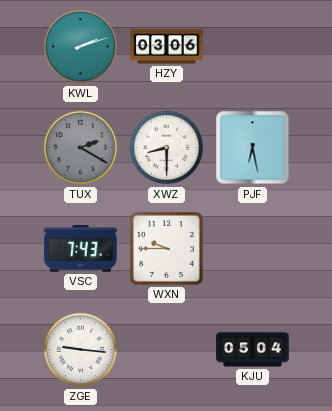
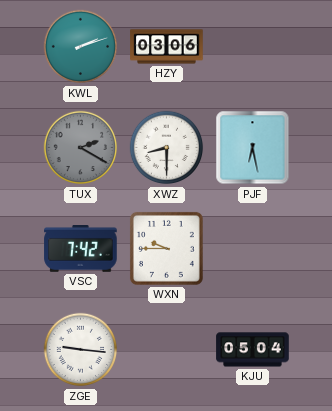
VSC: 7:43 -> 7:42
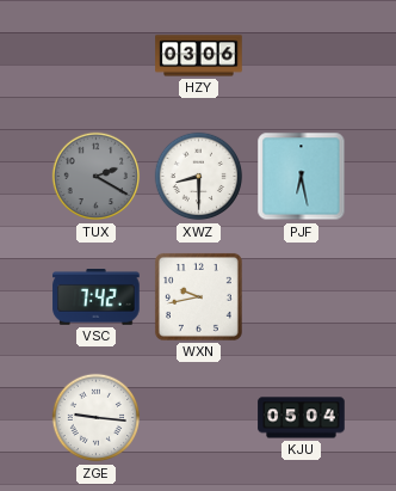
KWL: 2:12 -> none
WXN: 9:45 -> 9:43
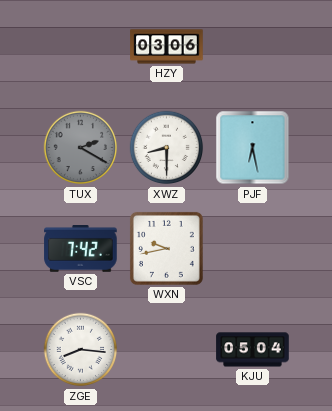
ZGE: 9:16 -> 8:16
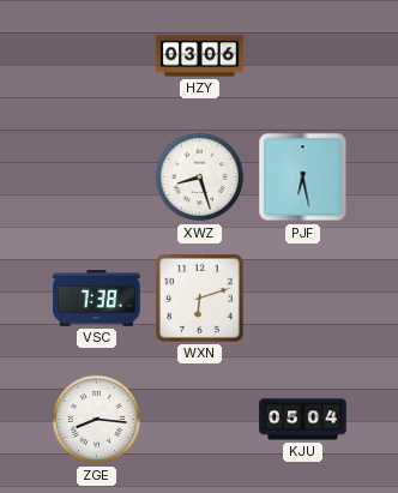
TUX: 2:20 -> none
XWZ: 8:30 -> 8:27
VSC: 7:42 -> 7:38
WXN: 9:43 -> 6:12
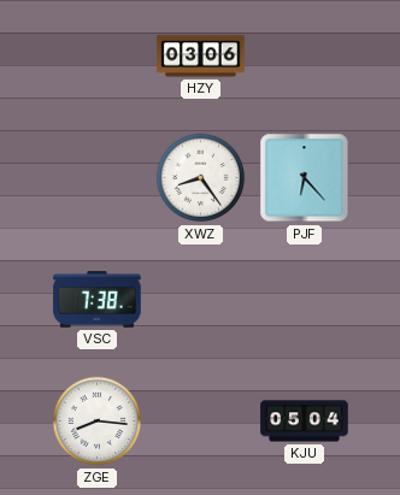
XWZ: 8:27 -> 8:24
PJF: 6:28 -> 6:23
WXN: 6:12 -> none
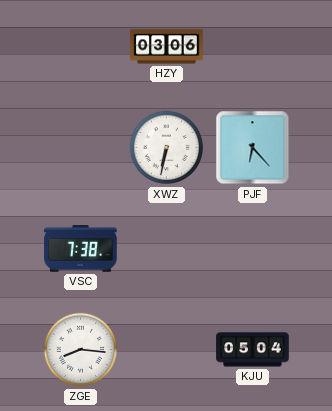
XWZ: 8:24 -> 6:32
